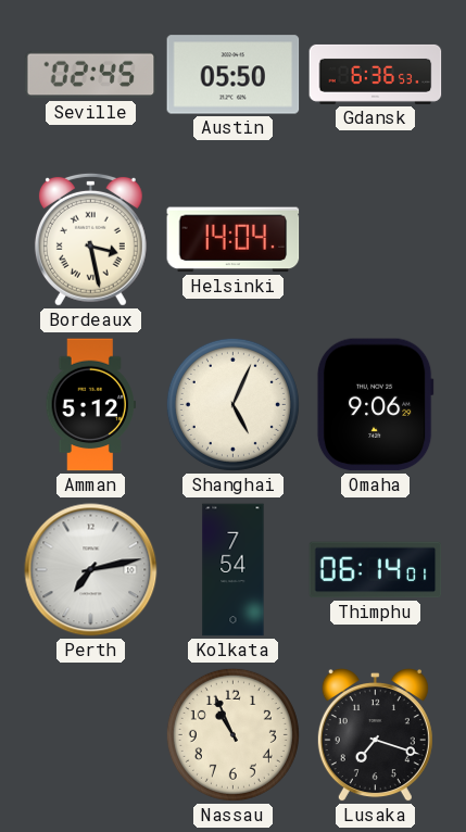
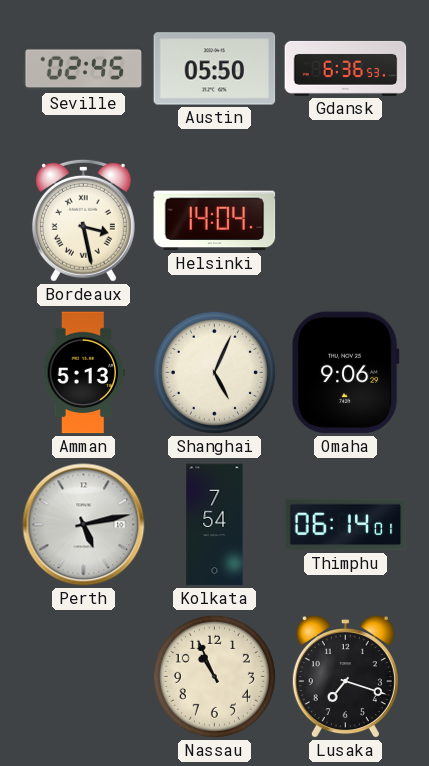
Amman: 5:12 -> 5:13
Perth: 7:13 -> 5:13
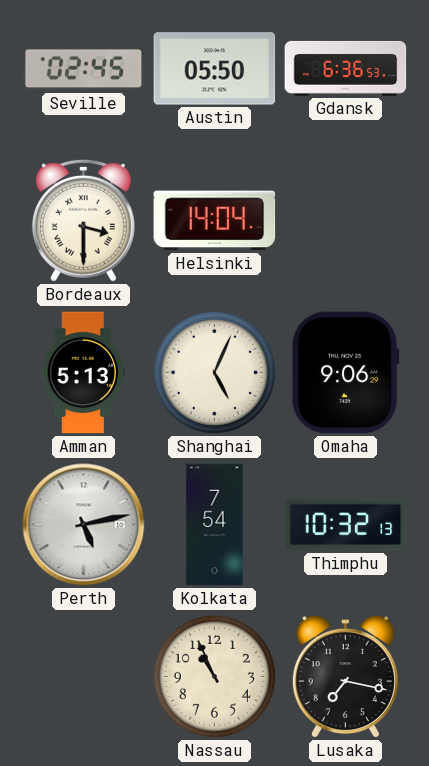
Bordeaux: 3:28 -> 3:30
Thimphu: 06:14 -> 10:32
Lusaka: 7:18 -> 7:17
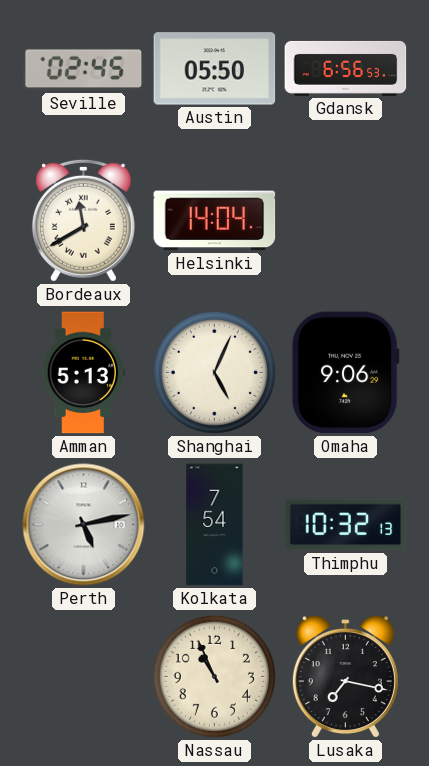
Gdansk: 6:36 -> 6:56
Bordeaux: 3:30 -> 11:40
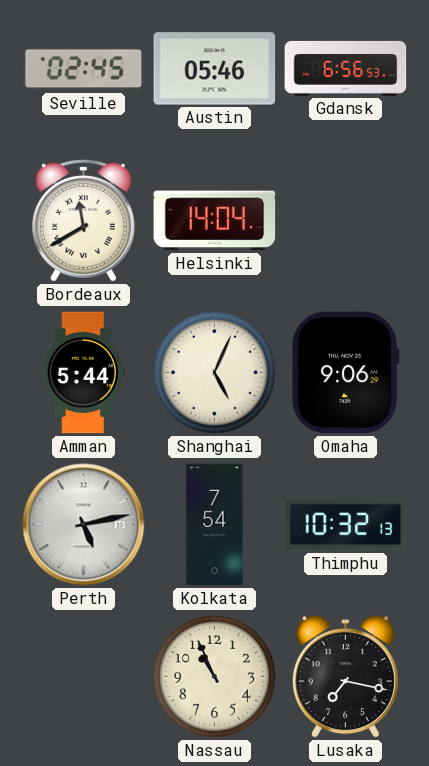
Austin: 05:50 -> 05:46
Amman: 5:13 -> 5:44
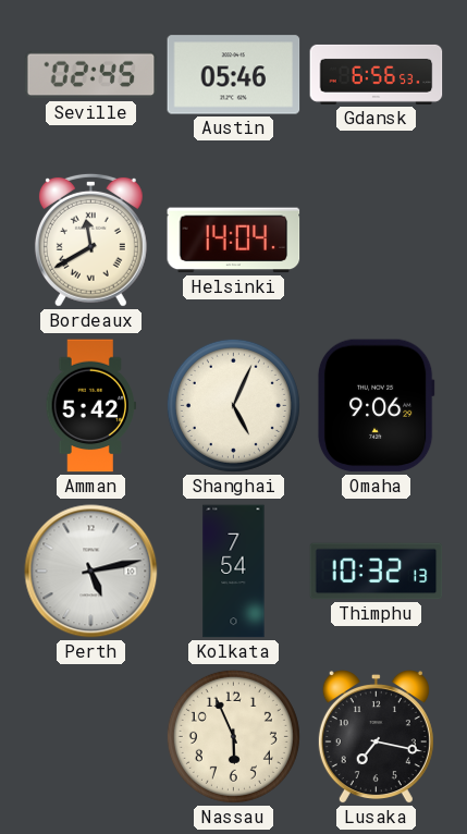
Amman: 5:44 -> 5:42
Nassau: 10:56 -> 5:56
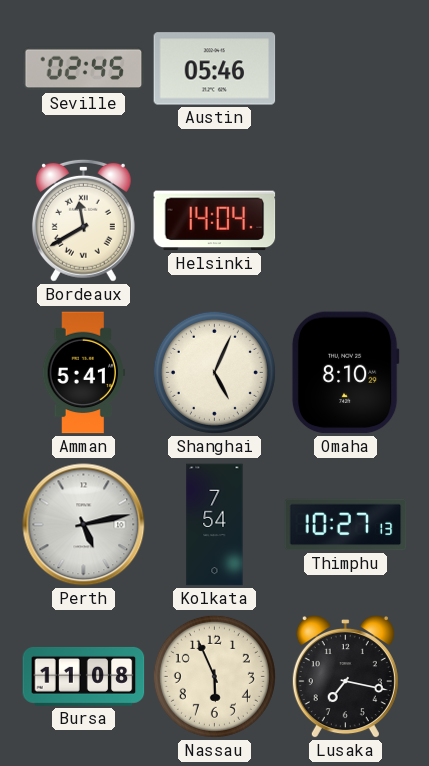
Gdansk: 6:56 -> none
Amman: 5:42 -> 5:41
Omaha: 9:06 -> 8:10
Thimphu: 10:32 -> 10:27
Bursa: none -> 11:08
